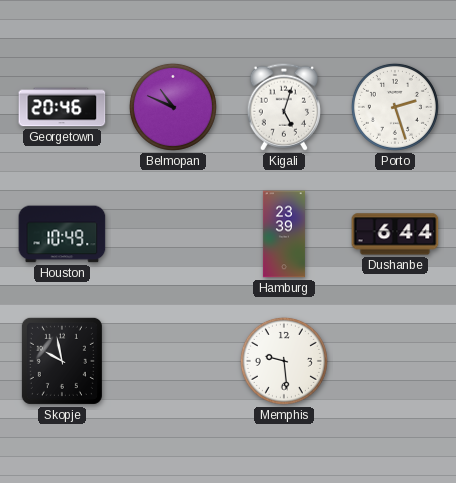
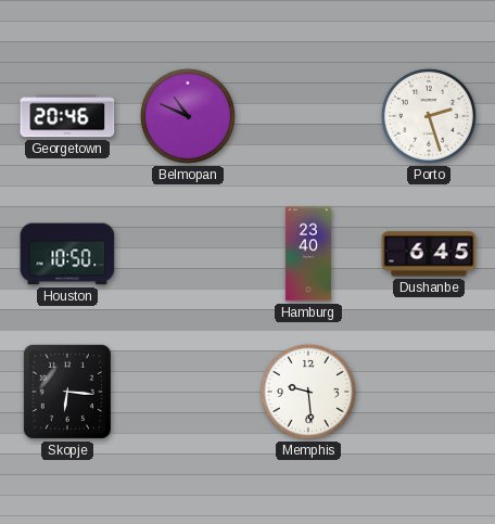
Kigali: 5:03 -> none
Houston: 10:49 -> 10:50
Hamburg: 23:39 -> 23:40
Dushanbe: 6:44 -> 6:45
Skopje: 9:58 -> 6:16
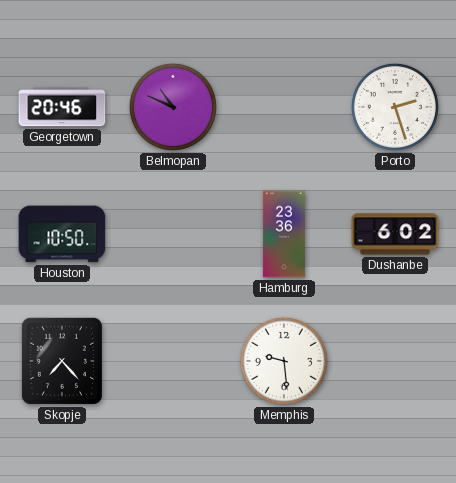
Hamburg: 23:40 -> 23:36
Dushanbe: 6:45 -> 6:02
Skopje: 6:16 -> 7:23
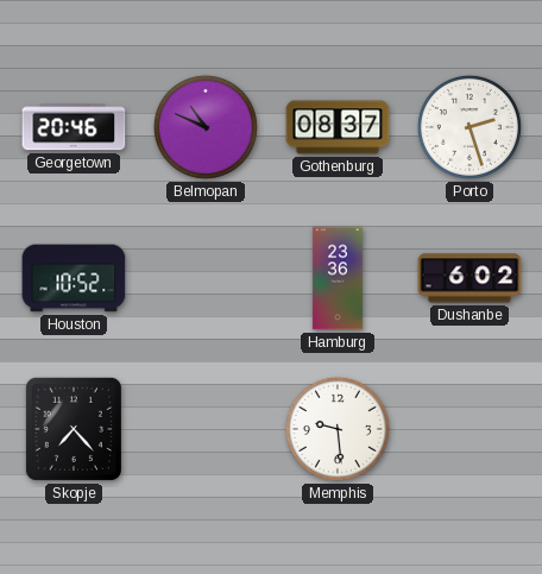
Gothenburg: none -> 08:37
Houston: 10:50 -> 10:52
